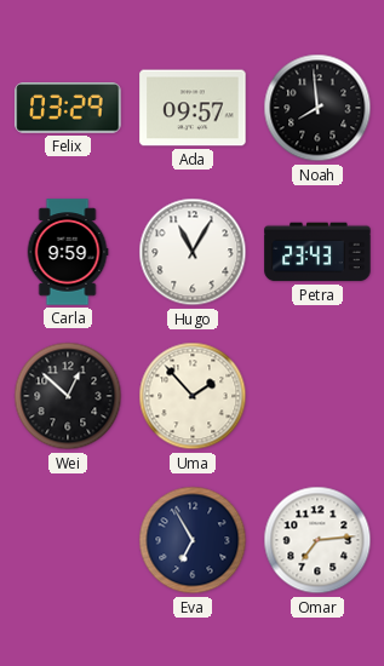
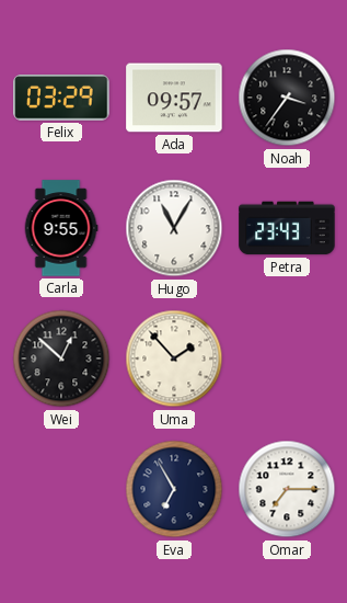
Noah: 7:59 -> 3:36
Carla: 9:59 -> 9:55
Omar: 7:14 -> 7:15
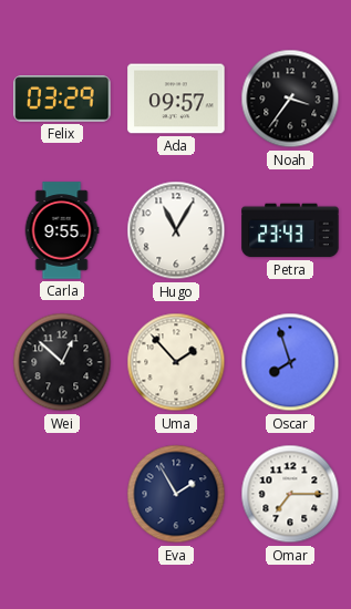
Oscar: none -> 7:57
Eva: 6:55 -> 1:55
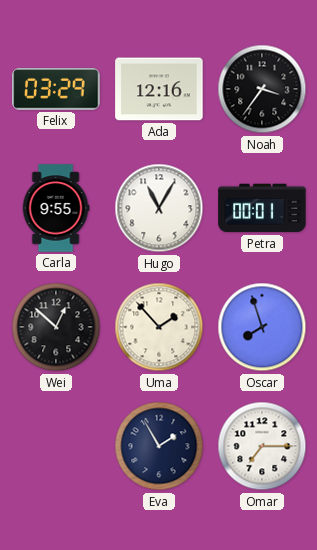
Ada: 09:57 -> 12:16
Petra: 23:43 -> 00:01
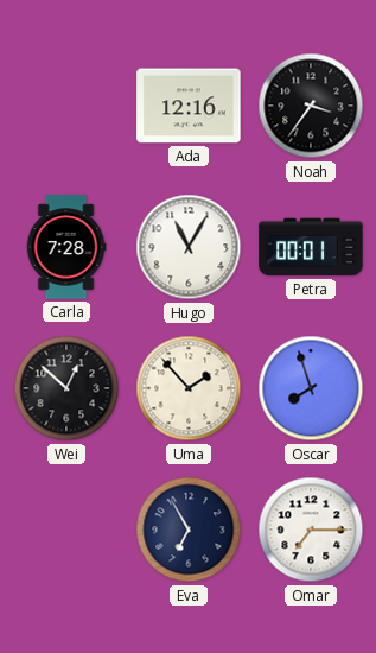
Felix: 03:29 -> none
Carla: 9:55 -> 7:28
Eva: 1:55 -> 6:55
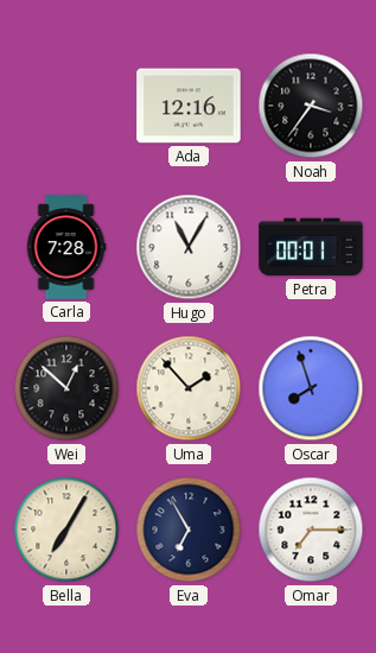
Bella: none -> 7:05
